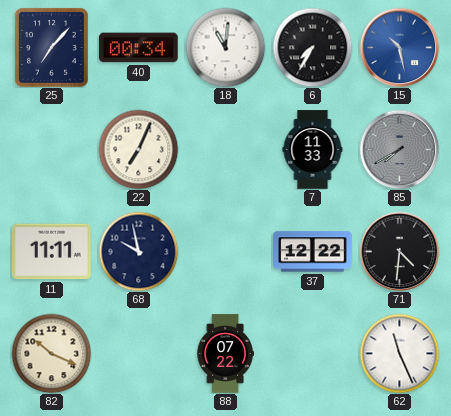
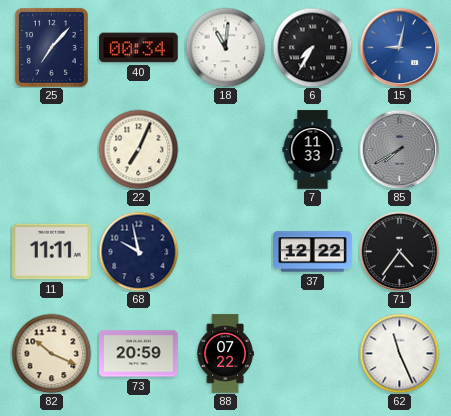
15: 10:28 -> 9:02
71: 4:31 -> 4:36
73: none -> 20:59
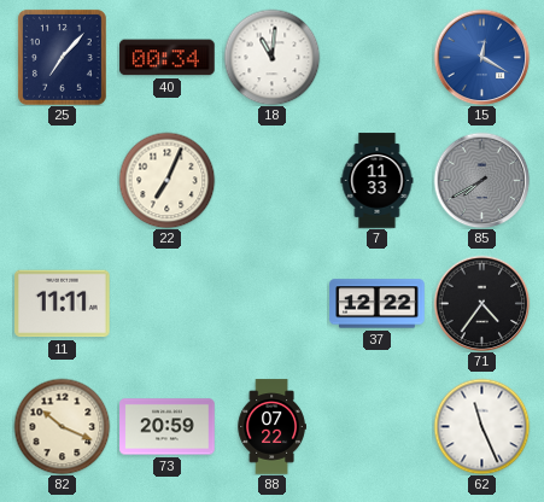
6: 7:35 -> none
15: 9:02 -> 12:20
68: 9:58 -> none
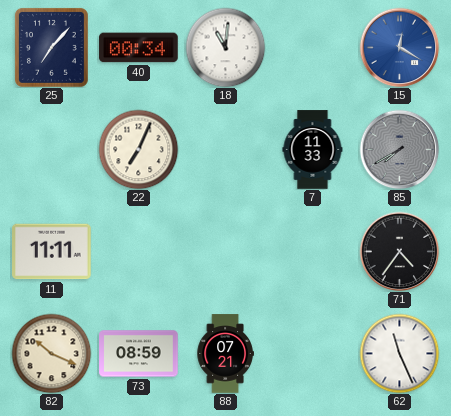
37: 12:22 -> none
73: 20:59 -> 08:59
88: 07:22 -> 07:21
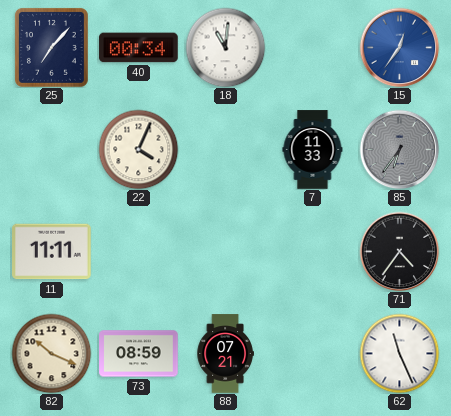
15: 12:20 -> 12:36
22: 7:04 -> 4:04
85: 7:40 -> 6:36
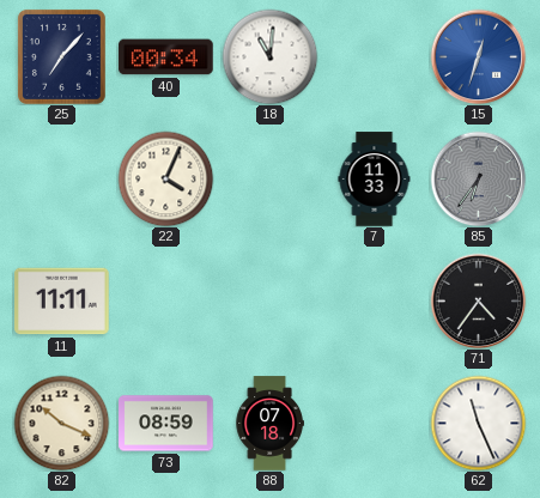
15: 12:36 -> 12:33
88: 07:21 -> 07:18
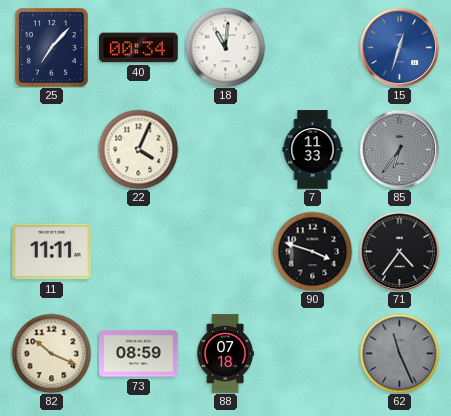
90: none -> 3:48
62 dial: white -> grey
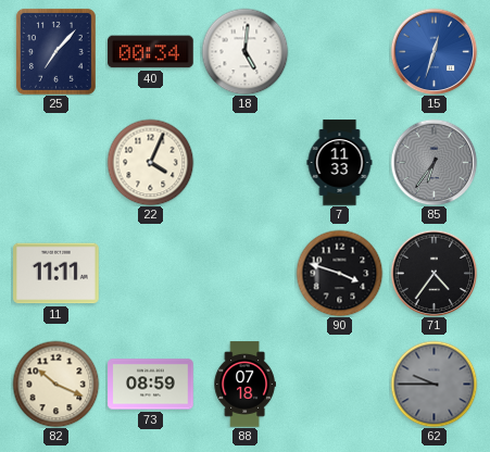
18: 11:01 -> 5:01
62: 11:26 -> 9:45
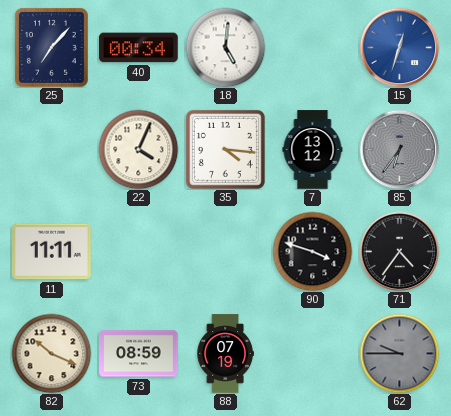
35: none -> 4:16
7: 11:33 -> 13:12
88: 07:18 -> 07:19
